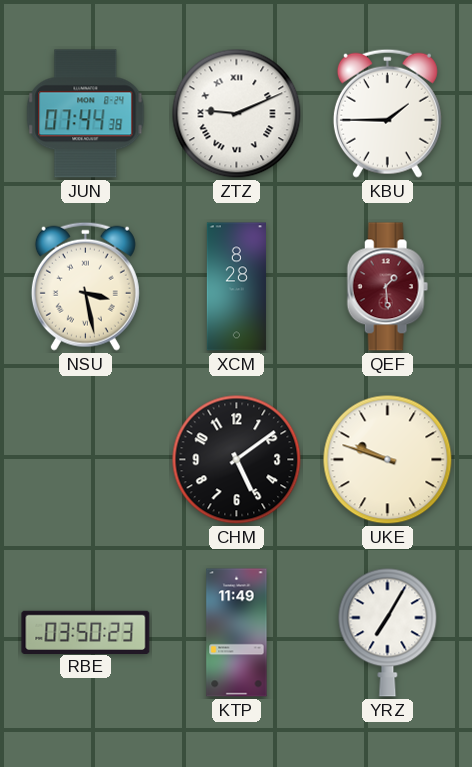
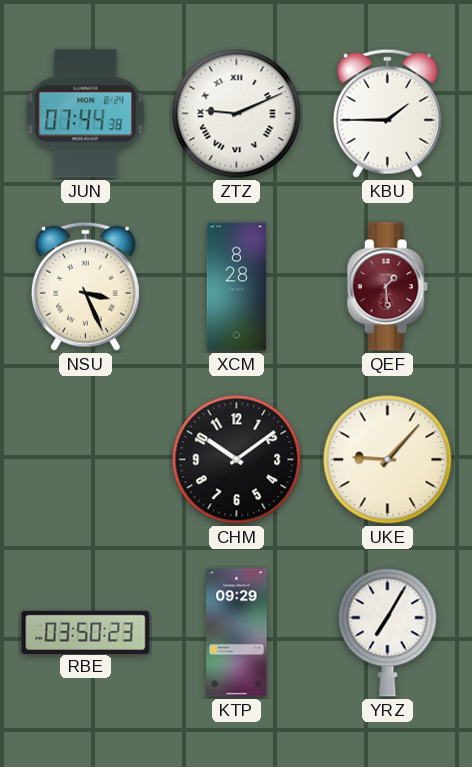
NSU: 3:28 -> 3:26
CHM: 5:09 -> 10:09
UKE: 9:48 -> 9:07
KTP: 11:49 -> 09:29
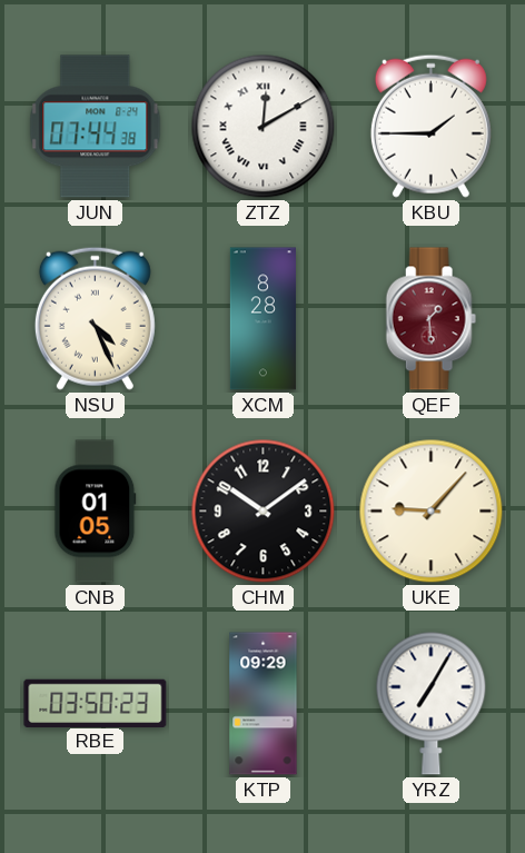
ZTZ: 9:11 -> 12:10
NSU: 3:26 -> 4:26
CNB: none -> 01:05
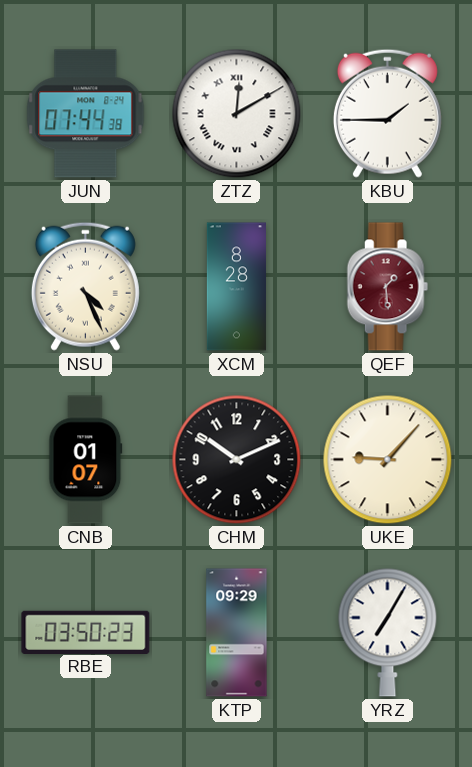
CNB: 01:05 -> 01:07
CHM: 10:09 -> 10:11
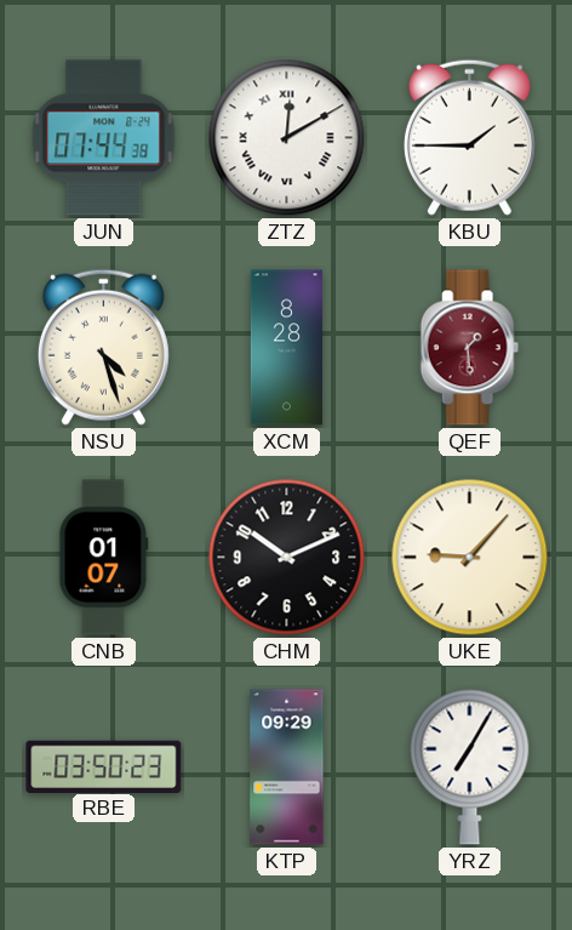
NSU: 4:26 -> 4:27
